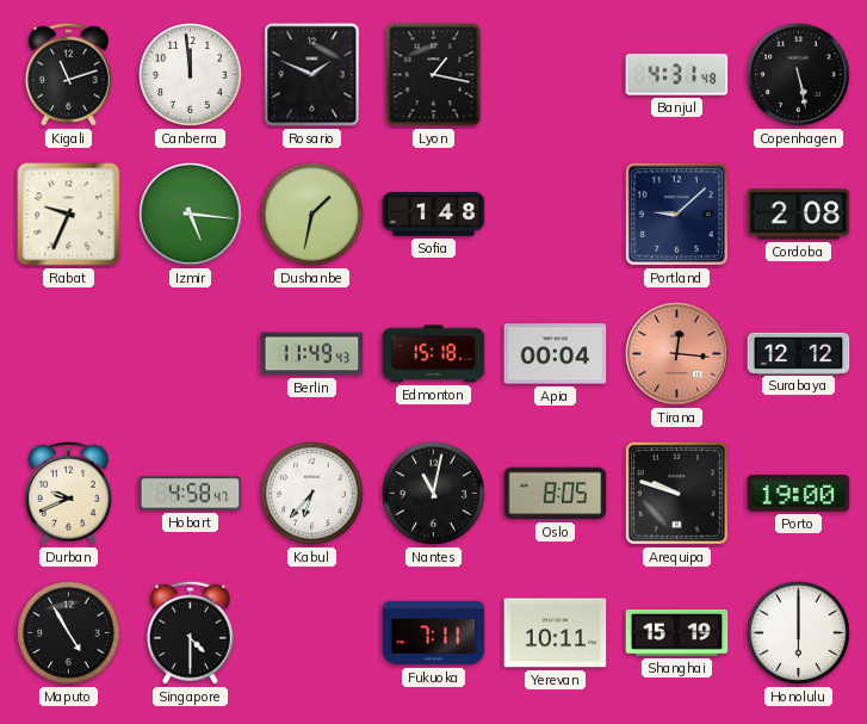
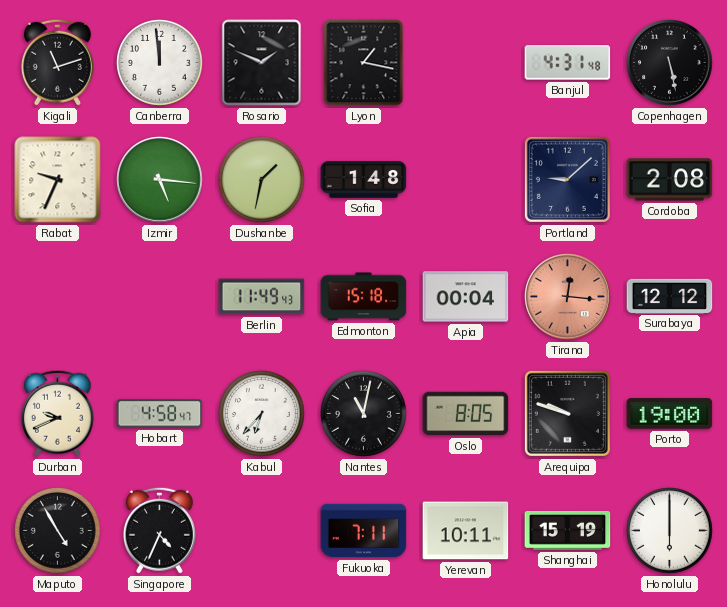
Singapore: 4:30 -> 4:34
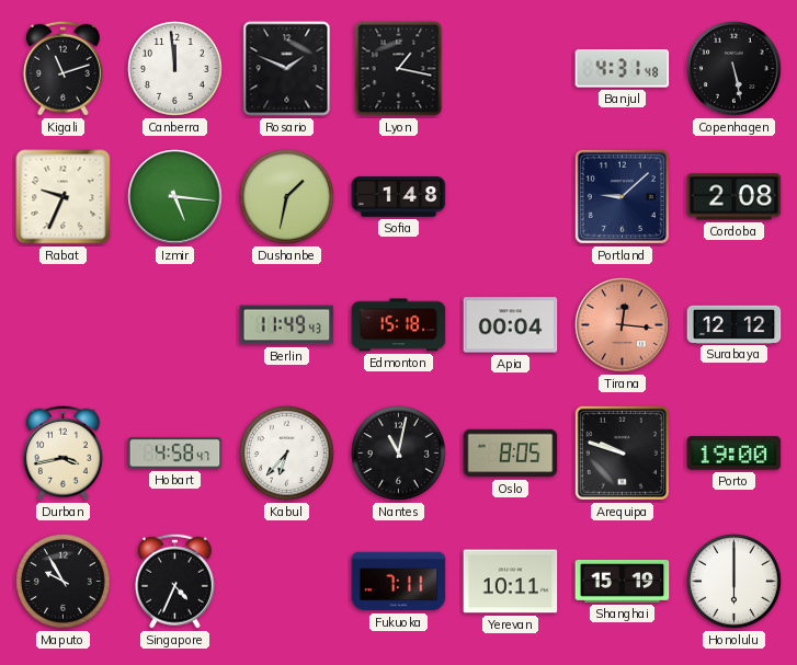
Durban: 9:41 -> 3:43
Maputo: 4:55 -> 9:55
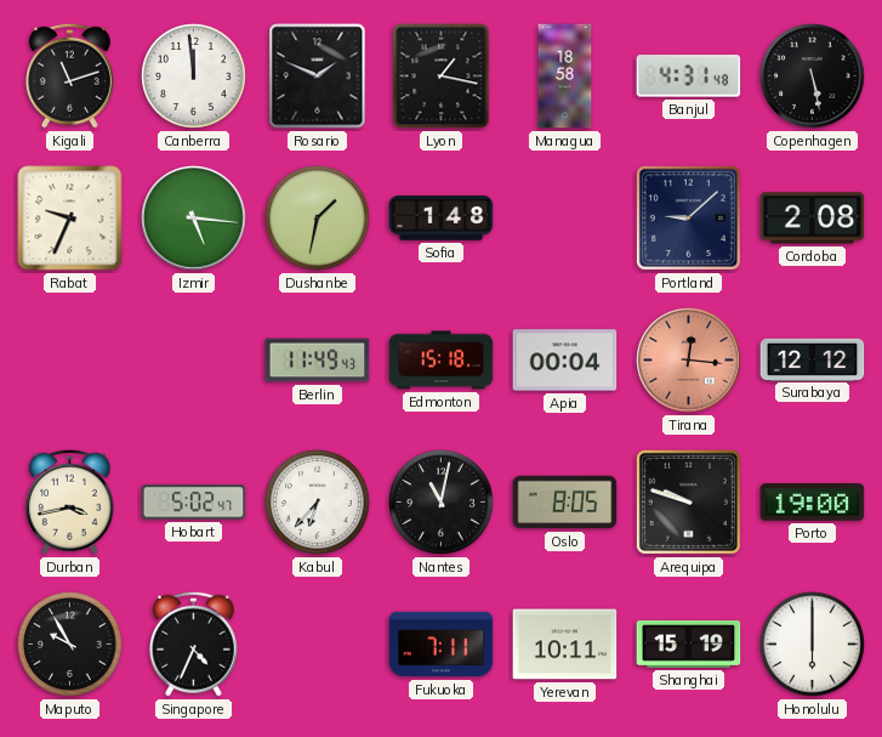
Managua: none -> 18:58
Hobart: 4:58 -> 5:02
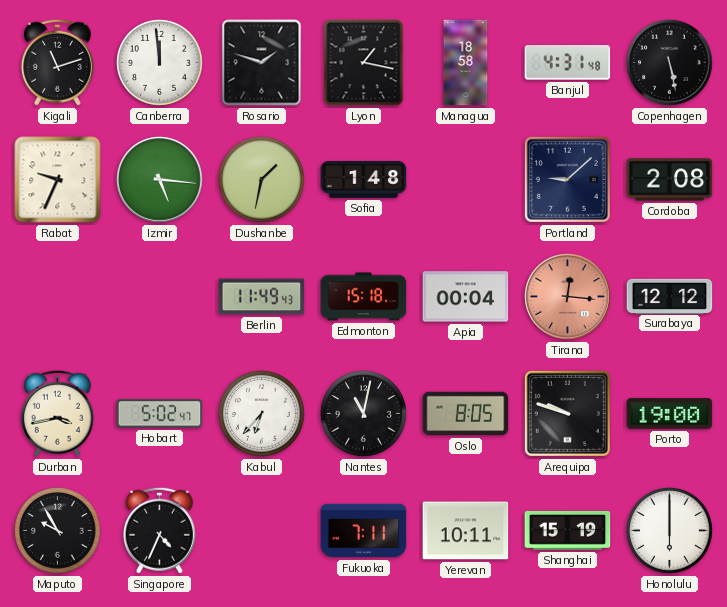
Rosario: 1:49 -> 1:48
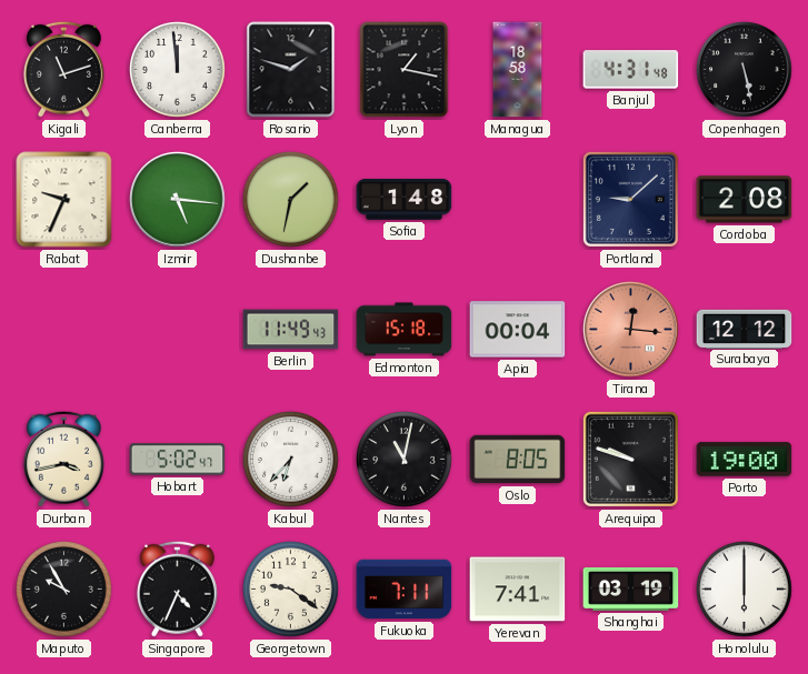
Georgetown: none -> 9:21
Yerevan: 10:11 -> 7:41
Shanghai: 15:19 -> 03:19
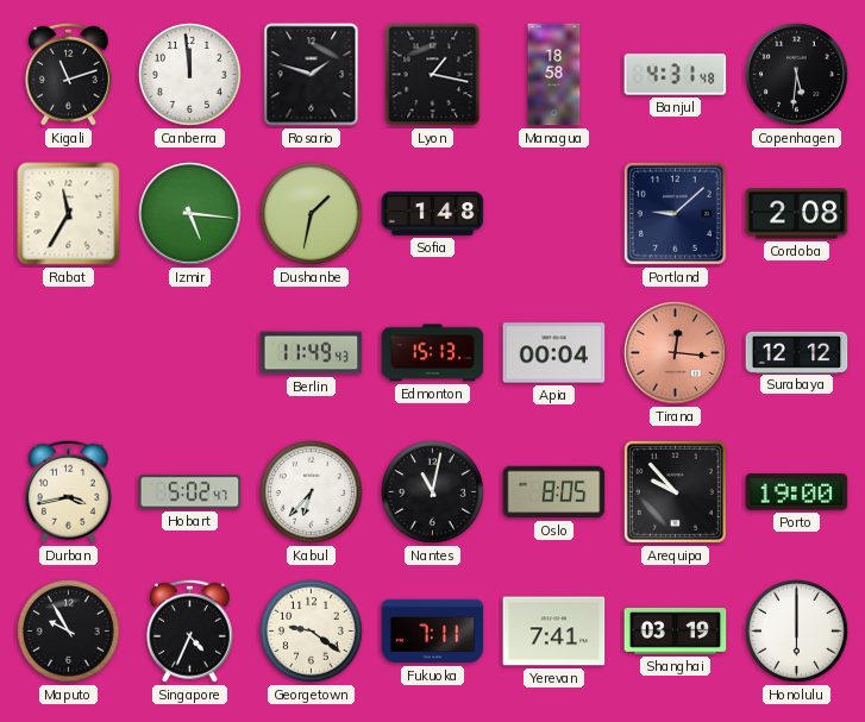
Copenhagen: 5:28 -> 5:31
Rabat: 9:34 -> 11:35
Edmonton: 15:18 -> 15:13
Arequipa: 9:48 -> 9:53
